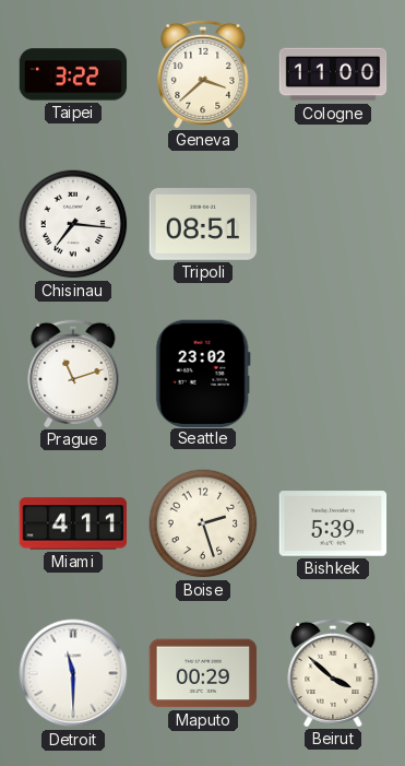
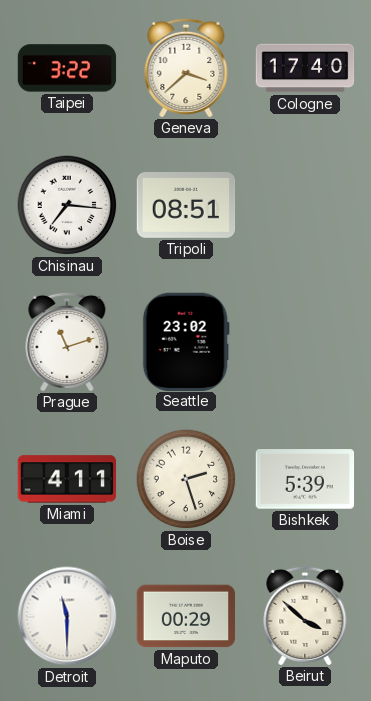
Cologne: 11:00 -> 17:40
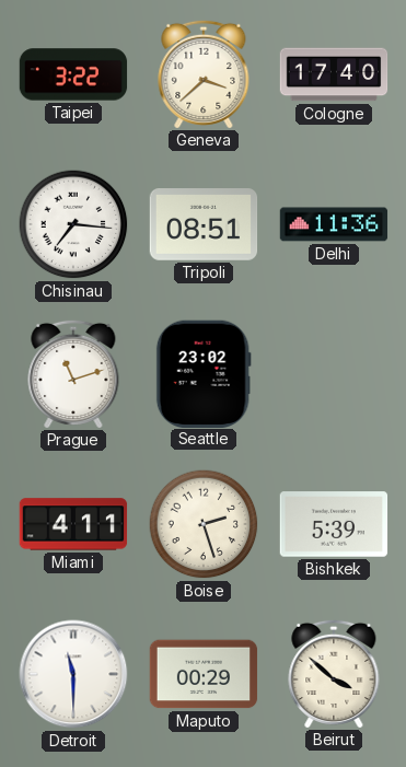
Delhi: none -> 11:36
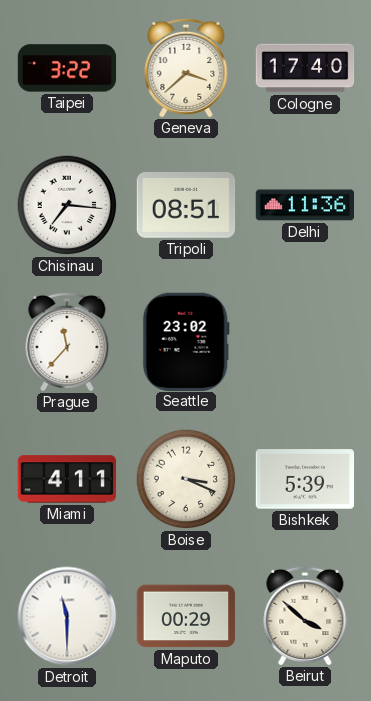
Prague: 11:12 -> 11:37
Boise: 2:27 -> 3:19
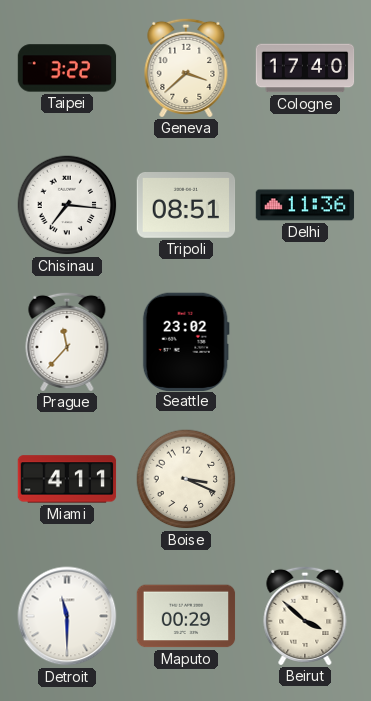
Bishkek: 5:39 -> none
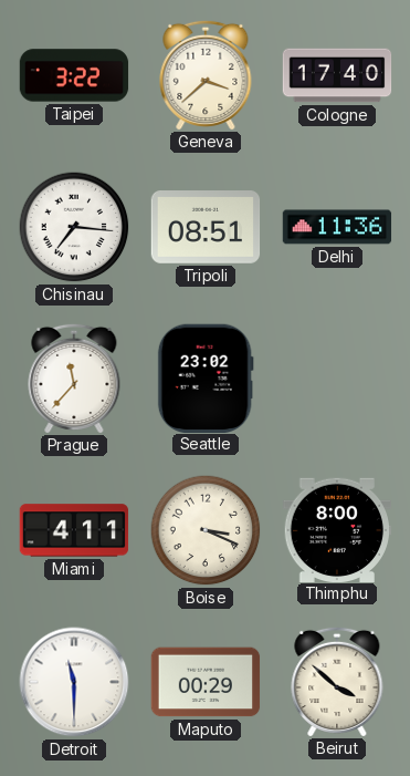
Thimphu: none -> 8:00
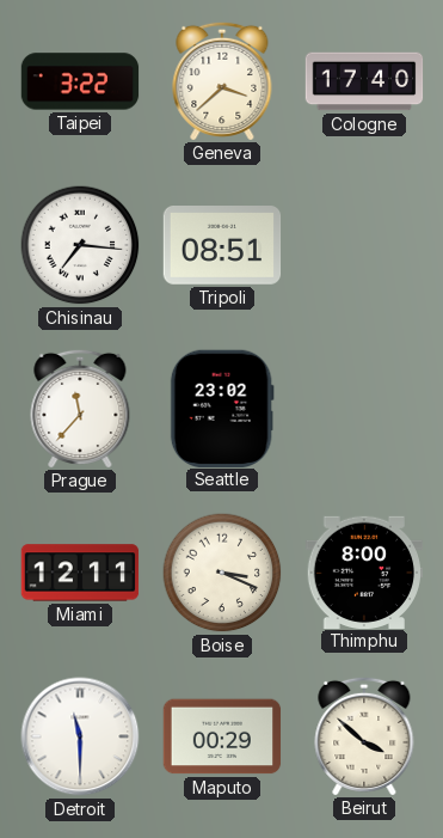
Delhi: 11:36 -> none
Miami: 4:11 -> 12:11
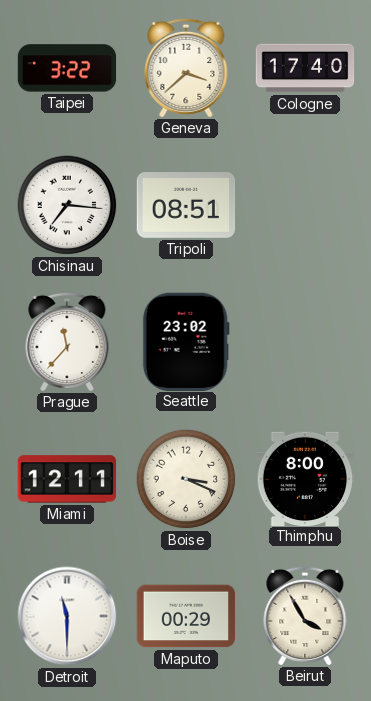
Beirut: 3:52 -> 3:55
